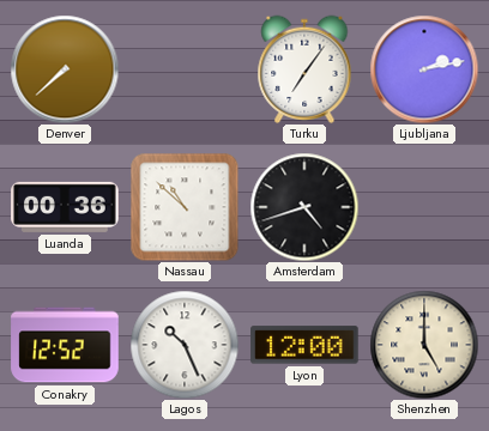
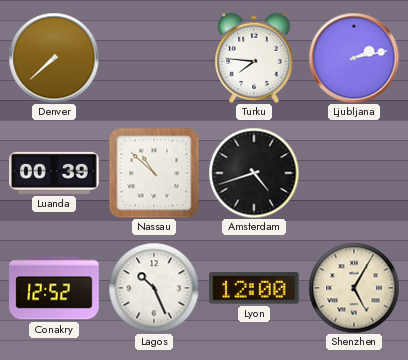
Turku: 7:06 -> 7:46
Luanda: 00:36 -> 00:39
Shenzhen: 5:00 -> 5:05
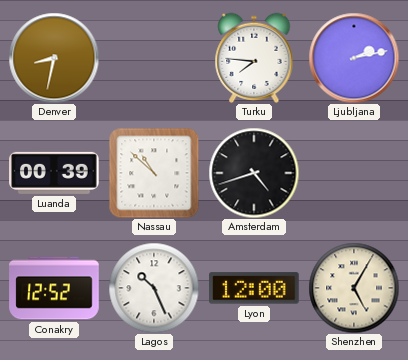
Denver: 7:38 -> 8:32
